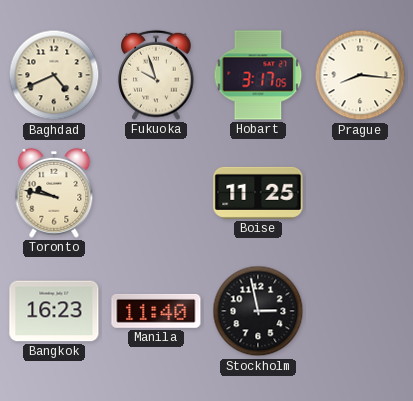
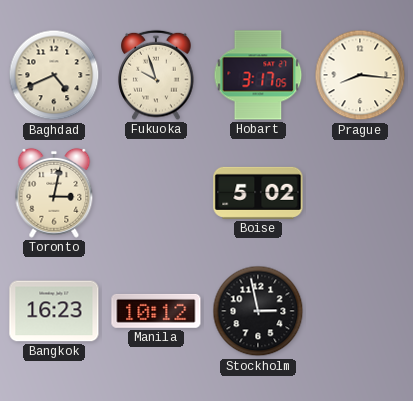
Toronto: 9:47 -> 3:02
Boise: 11:25 -> 5:02
Manila: 11:40 -> 10:12
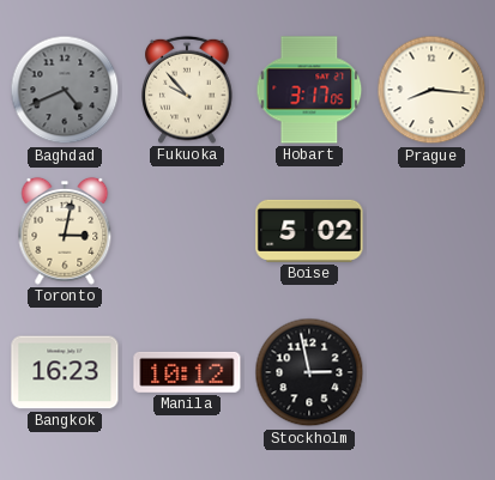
Baghdad dial: cream -> grey
Fukuoka: 9:57 -> 9:53
